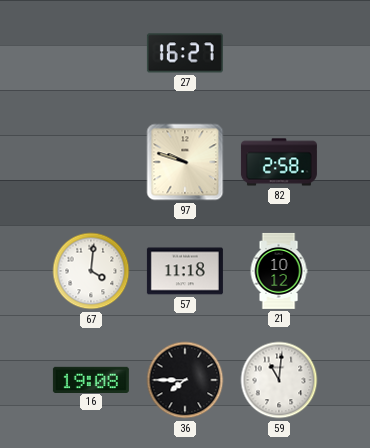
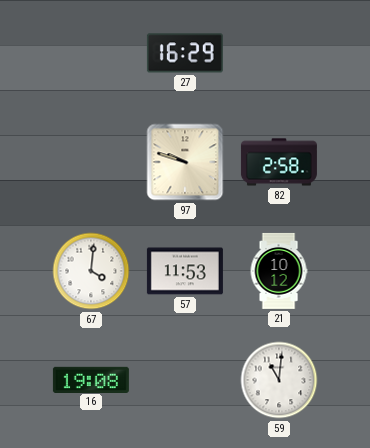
27: 16:27 -> 16:29
57: 11:18 -> 11:53
36: 7:45 -> none
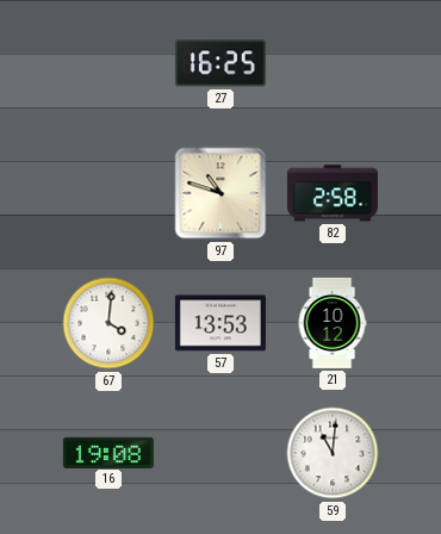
27: 16:29 -> 16:25
97: 9:48 -> 10:48
57: 11:53 -> 13:53
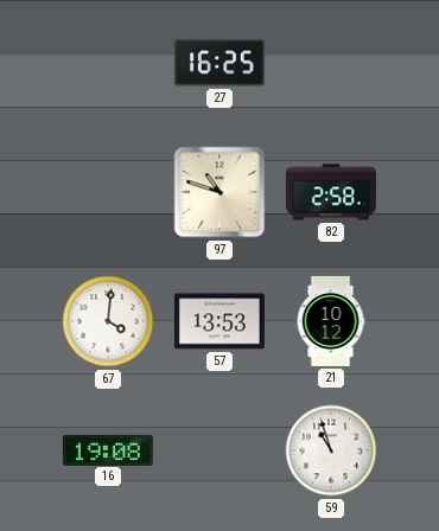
59: 11:01 -> 10:57
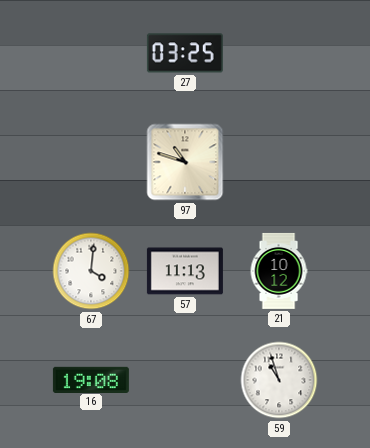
27: 16:25 -> 03:25
82: 2:58 -> none
57: 13:53 -> 11:13
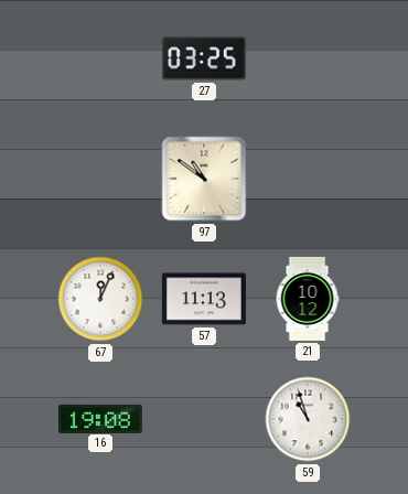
97: 10:48 -> 10:51
67: 4:01 -> 12:04
